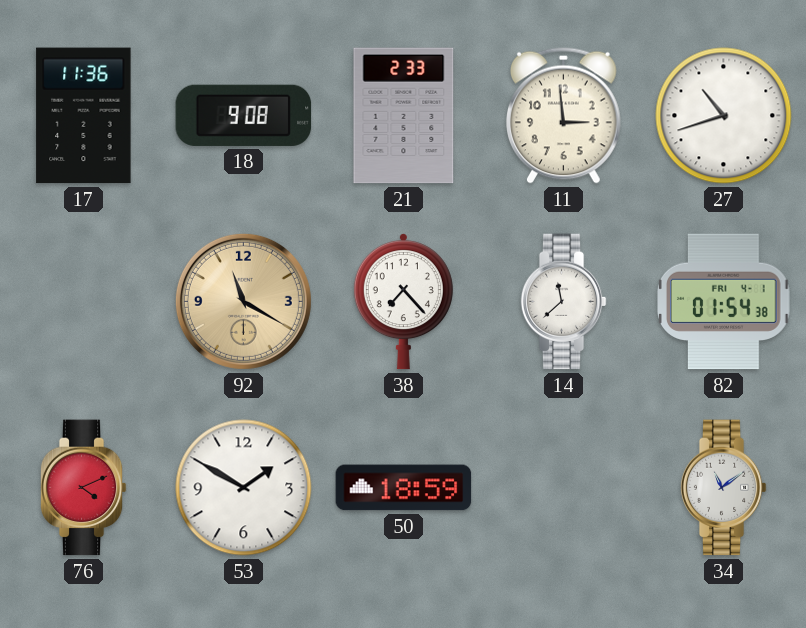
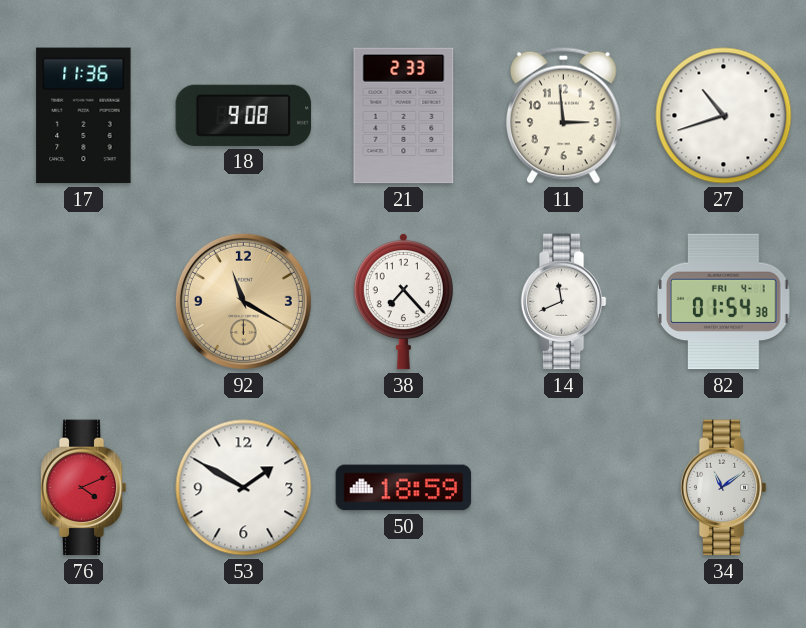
14: 11:38 -> 11:41
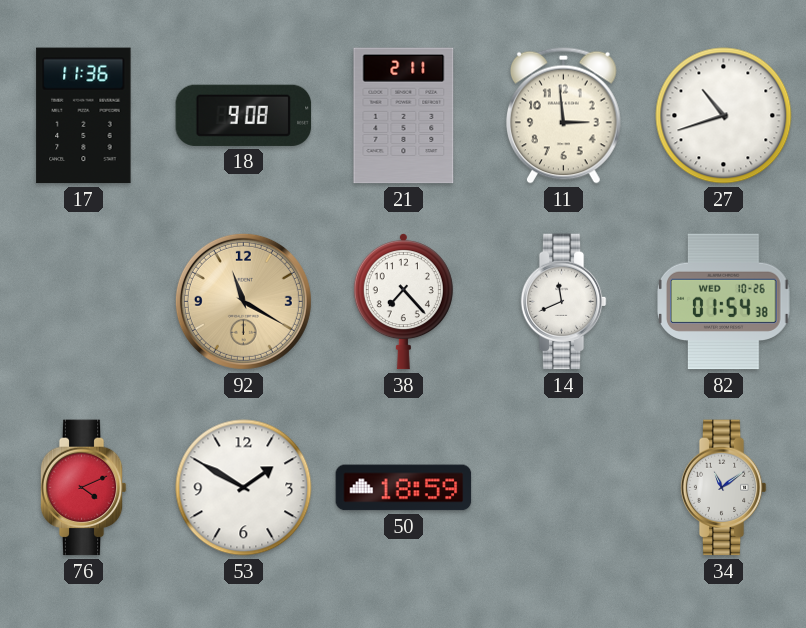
21: 2:33 -> 2:11
82 date: FRI 4-1 -> WED 10-26
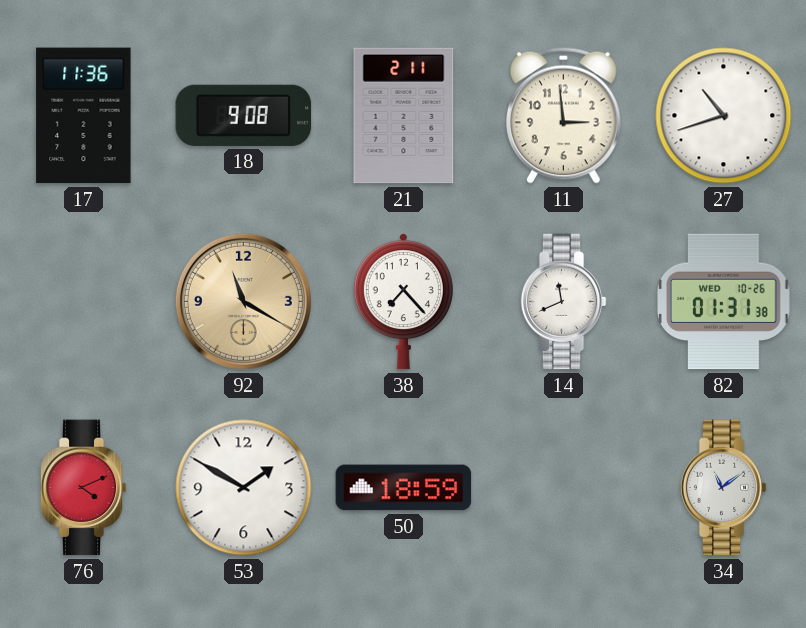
82: 01:54 -> 01:31
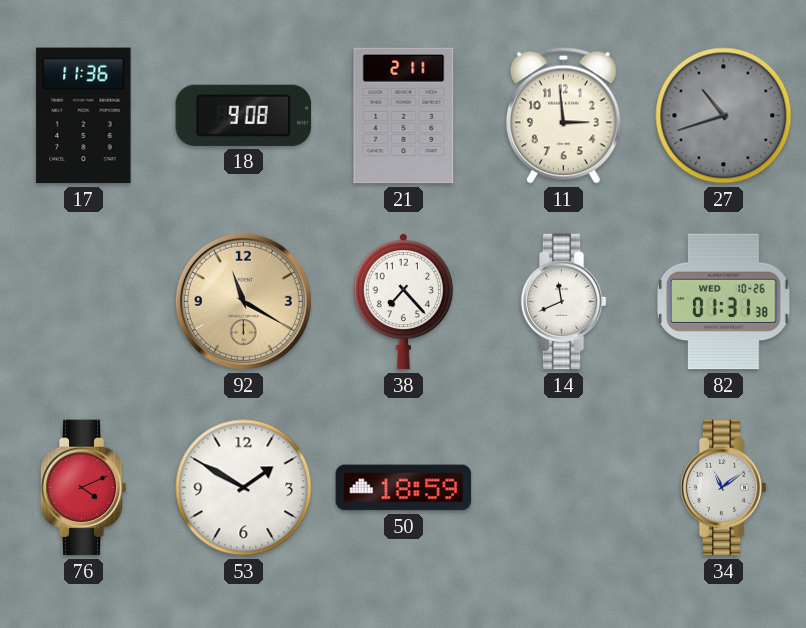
27 dial: white -> grey
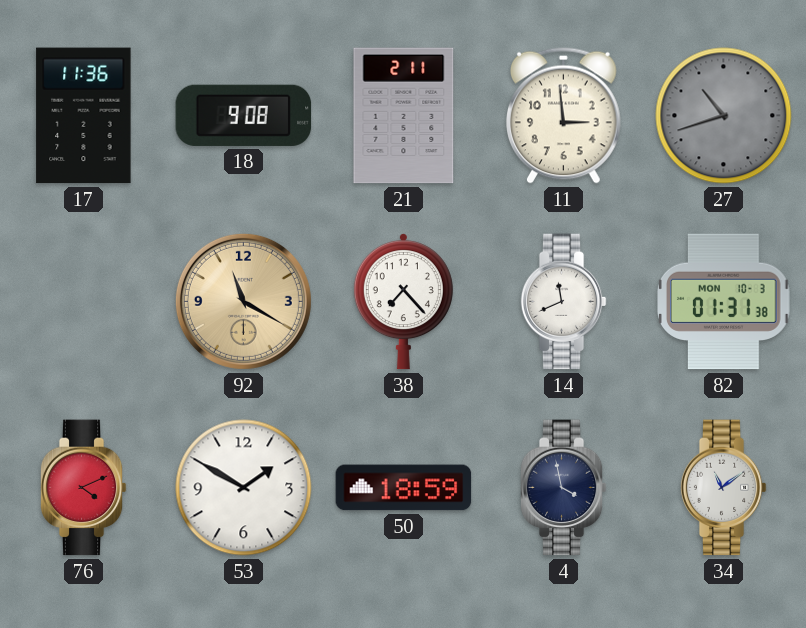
82 date: WED 10-26 -> MON 10-3
4: none -> 3:58
